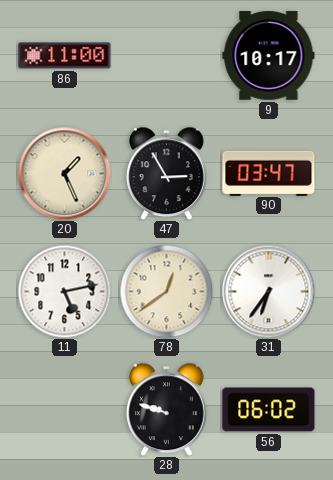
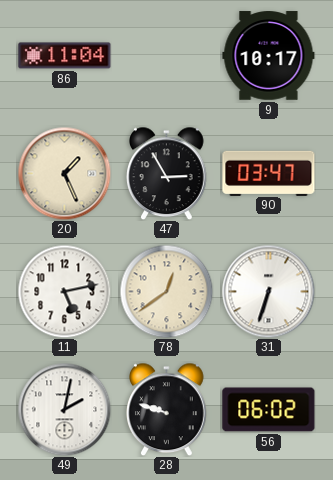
86: 11:00 -> 11:04
31: 6:36 -> 6:33
49: none -> 2:02
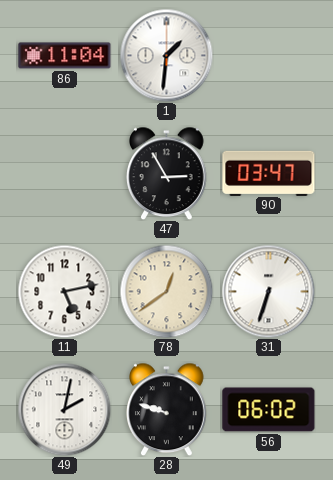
1: none -> 1:31
9: 10:17 -> none
20: 1:26 -> none
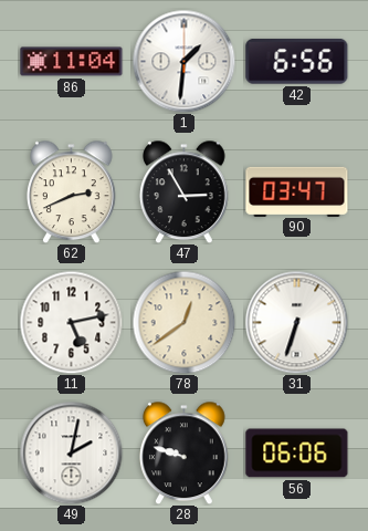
42: none -> 6:56
62: none -> 2:41
56: 06:02 -> 06:06
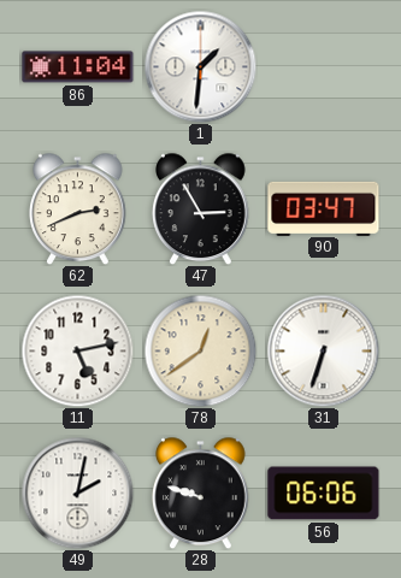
42: 6:56 -> none
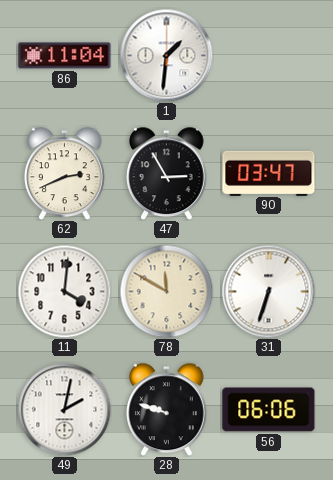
11: 5:13 -> 4:01
78: 12:39 -> 11:50
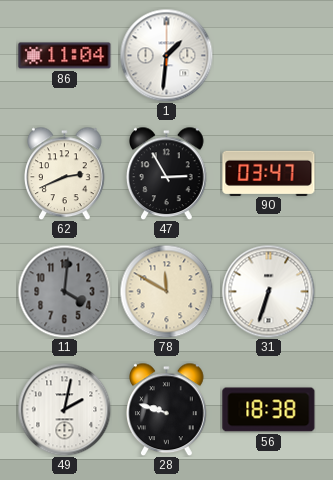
11 dial: white -> grey
56: 06:06 -> 18:38
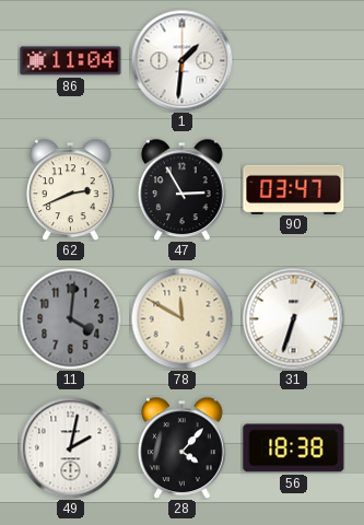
28: 9:48 -> 4:07
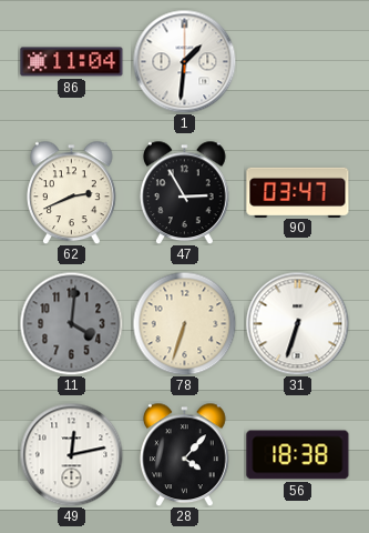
78: 11:50 -> 6:33
49: 2:02 -> 12:13
